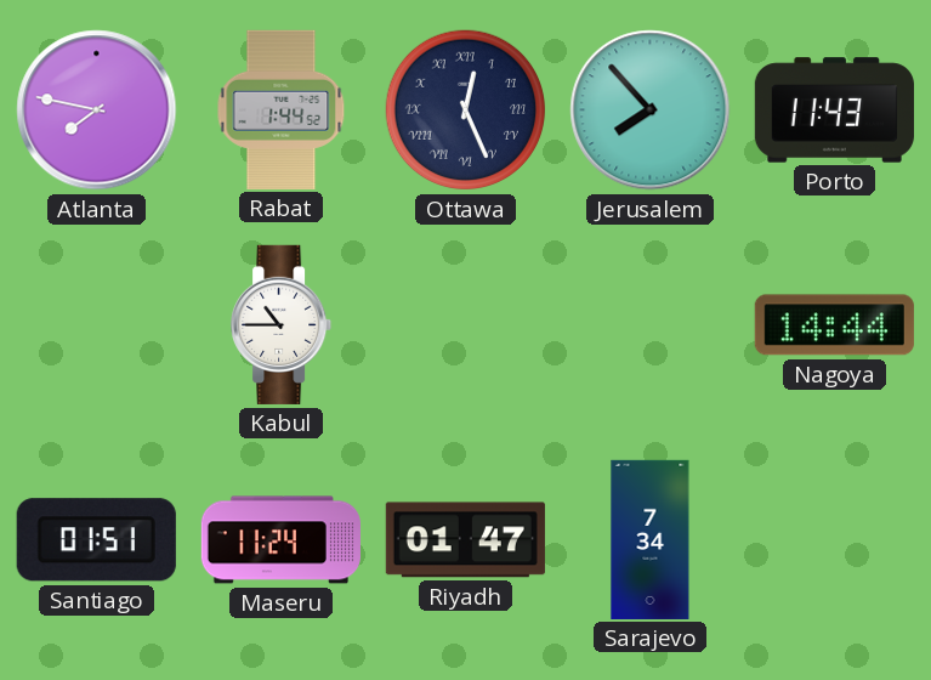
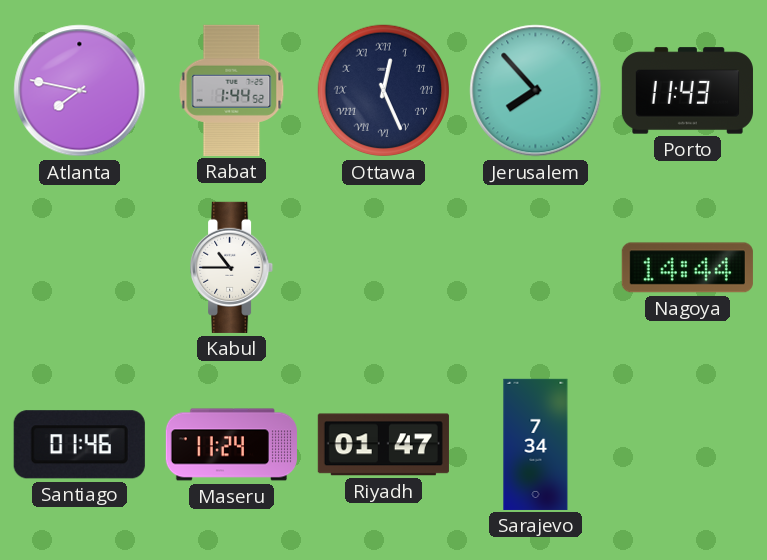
Santiago: 01:51 -> 01:46
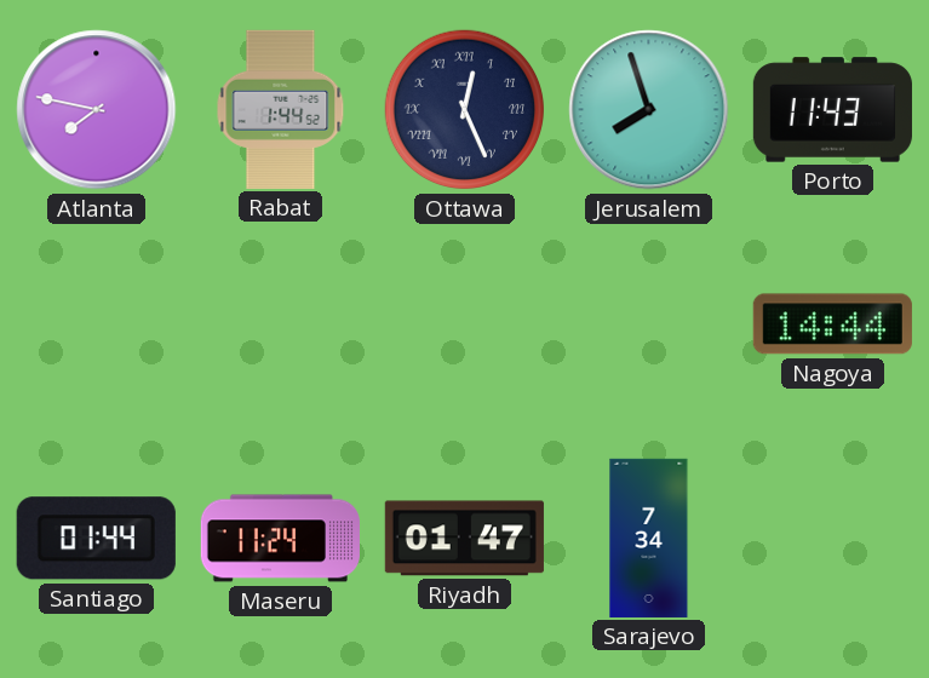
Jerusalem: 7:53 -> 7:57
Kabul: 10:45 -> none
Santiago: 01:46 -> 01:44
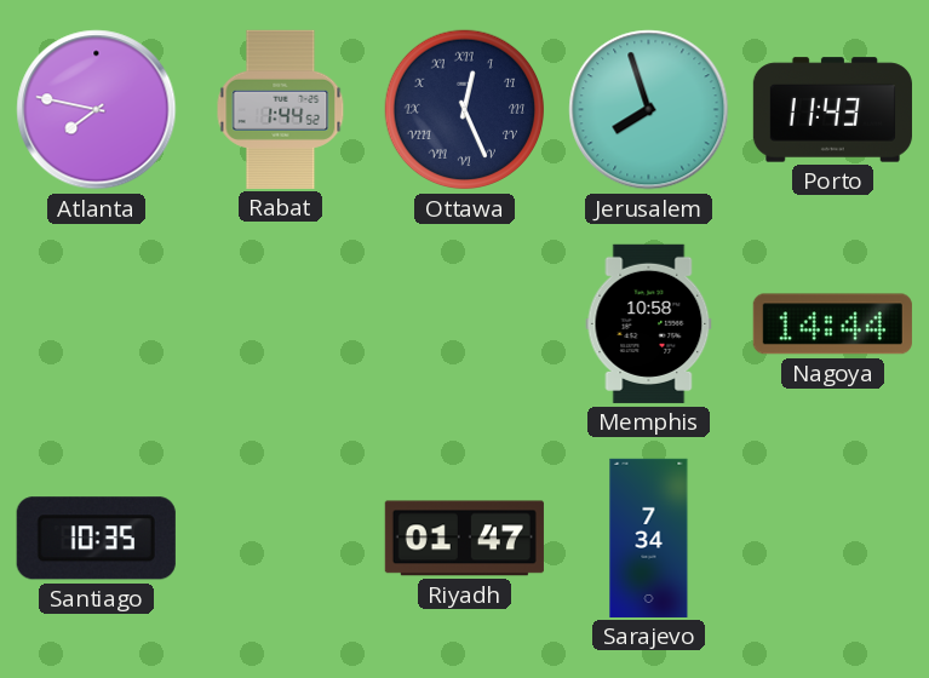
Memphis: none -> 10:58
Santiago: 01:44 -> 10:35
Maseru: 11:24 -> none
